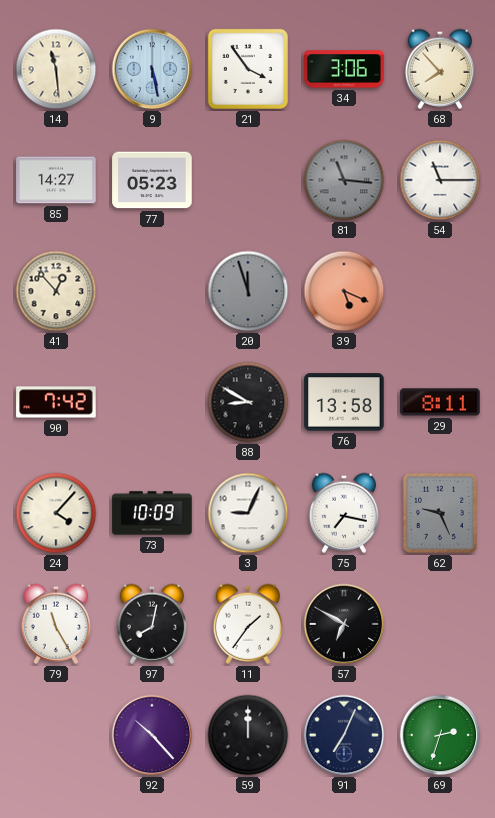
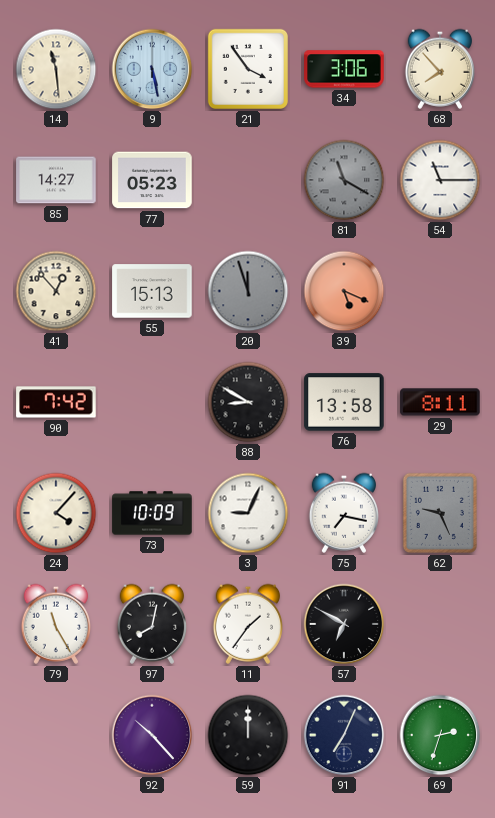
81: 11:16 -> 11:20
55: none -> 15:13
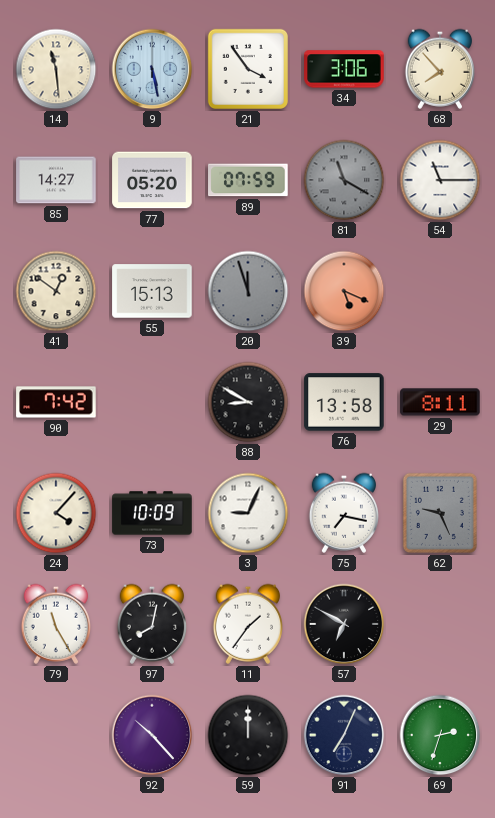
77: 05:23 -> 05:20
89: none -> 07:59
41: 12:53 -> 12:51
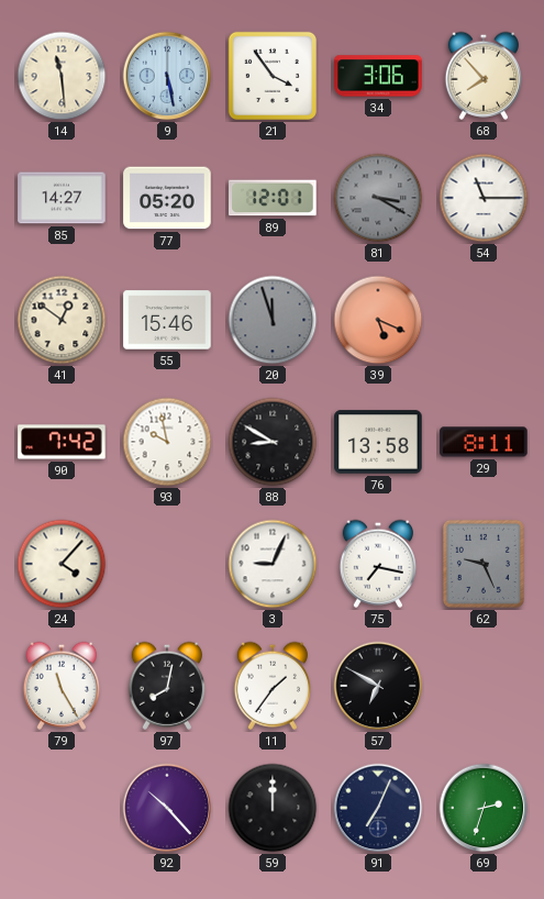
89: 07:59 -> 12:01
81: 11:20 -> 3:20
55: 15:13 -> 15:46
93: none -> 9:58
73: 10:09 -> none
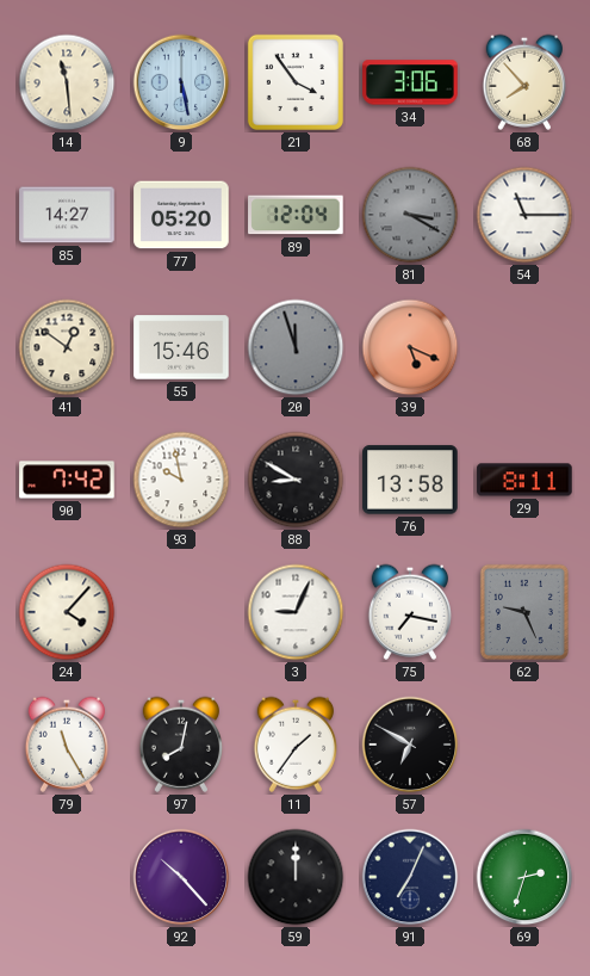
89: 12:01 -> 12:04
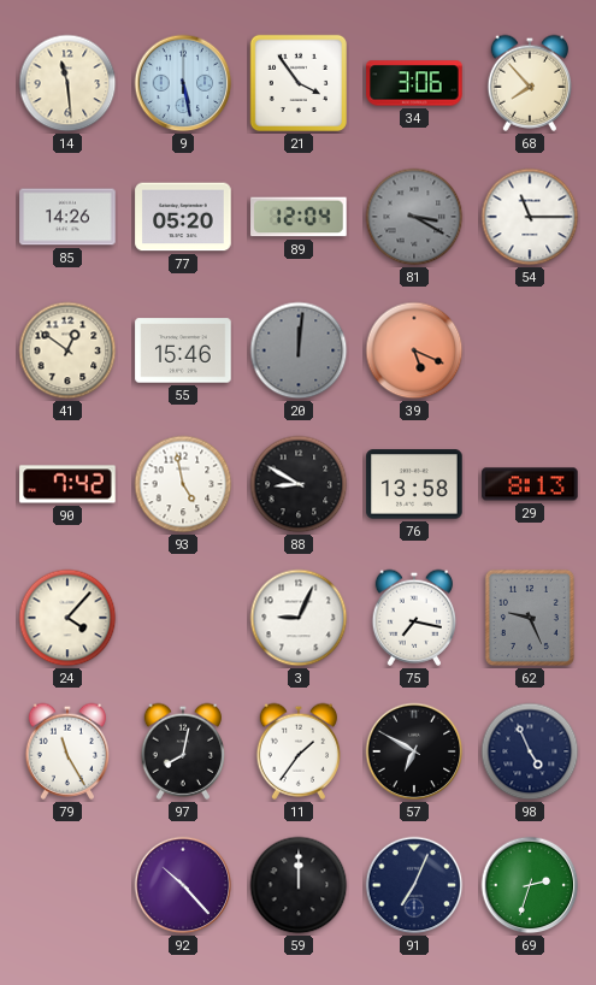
85: 14:27 -> 14:26
20: 11:57 -> 12:01
93: 9:58 -> 4:58
29: 8:11 -> 8:13
98: none -> 4:56
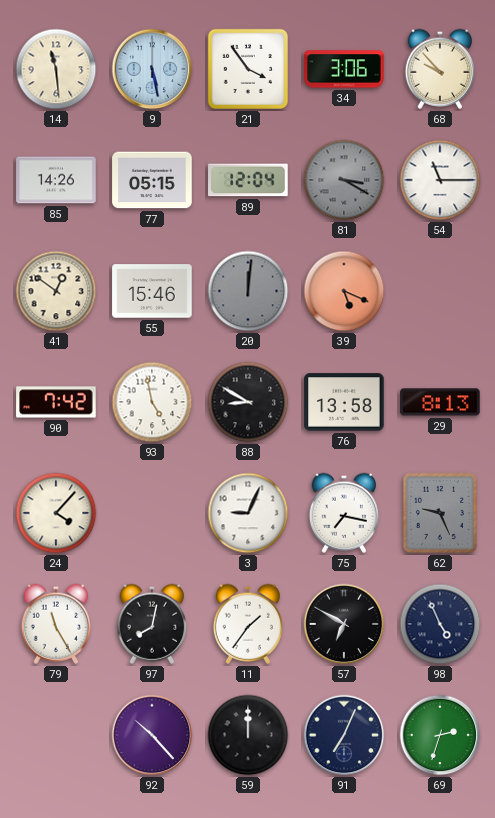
68: 7:53 -> 9:53
77: 05:20 -> 05:15
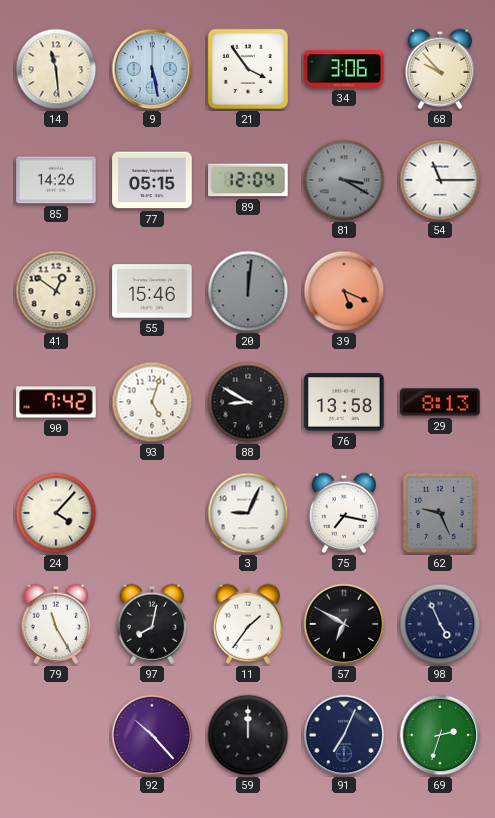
93: 4:58 -> 5:03
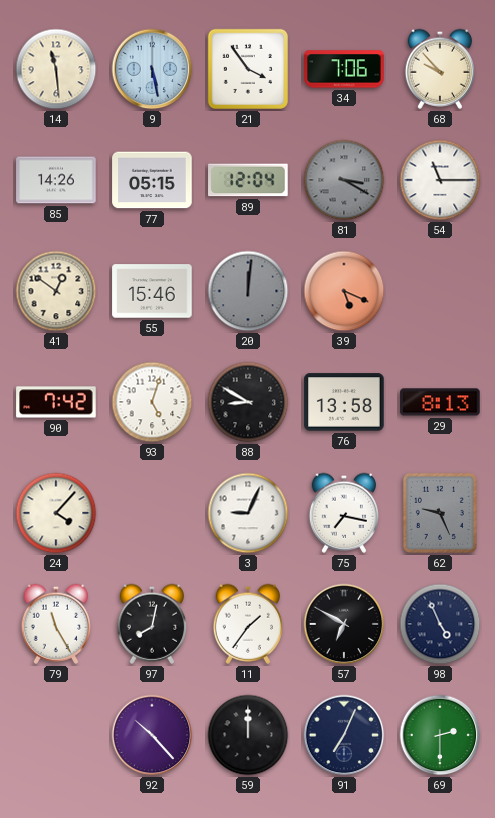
34: 3:06 -> 7:06
69: 2:33 -> 2:30
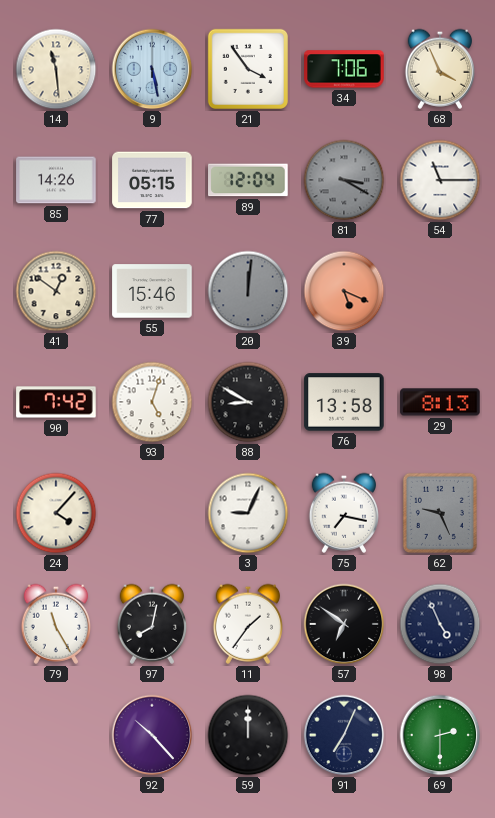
68: 9:53 -> 3:56
57: 6:50 -> 6:51
